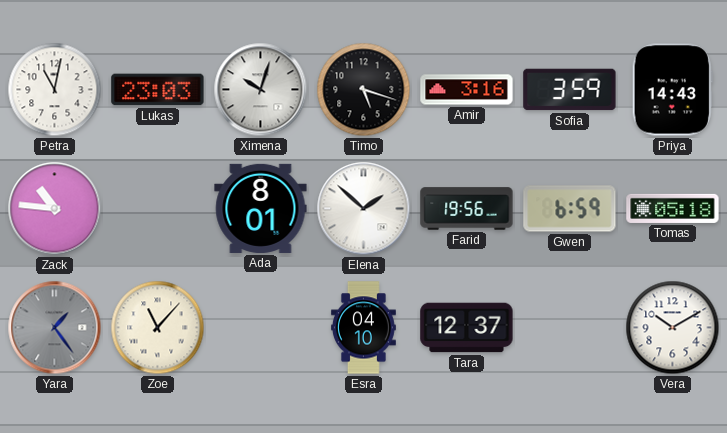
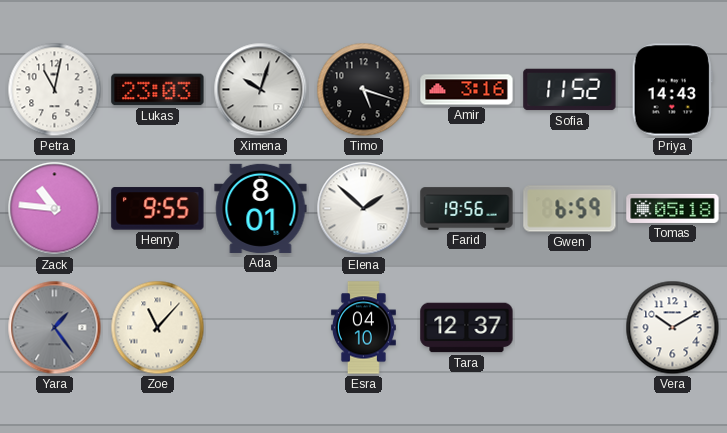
Sofia: 3:59 -> 11:52
Henry: none -> 9:55
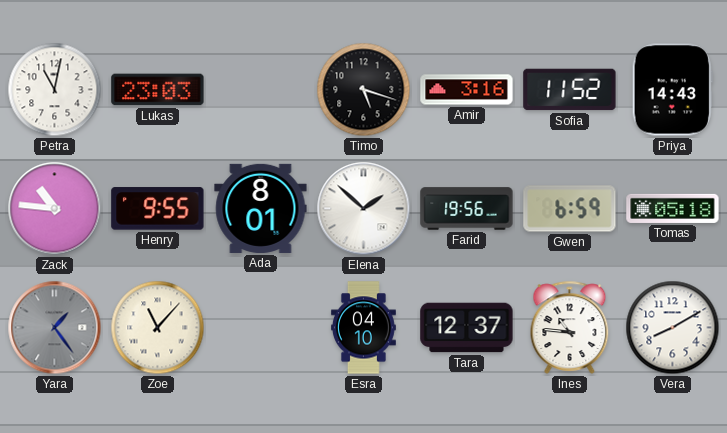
Ximena: 10:03 -> none
Ines: none -> 10:46
Vera: 10:10 -> 8:10
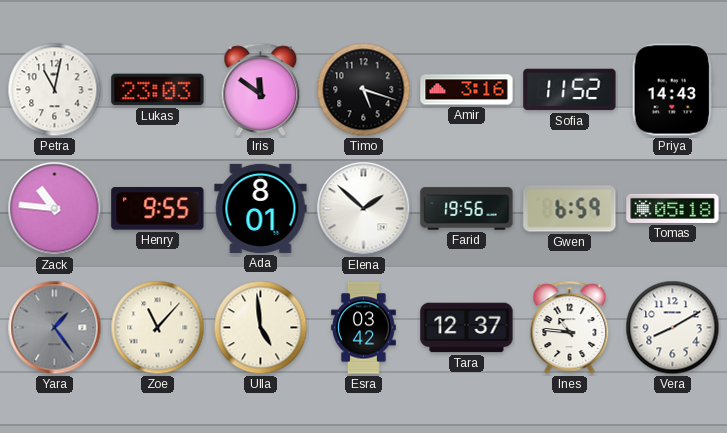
Iris: none -> 11:51
Ulla: none -> 4:59
Esra: 04:10 -> 03:42
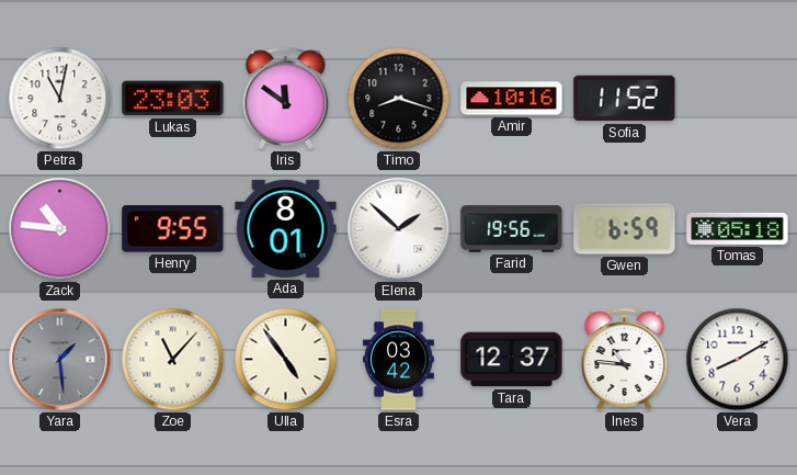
Timo: 5:18 -> 8:18
Amir: 3:16 -> 10:16
Priya: 14:43 -> none
Yara: 1:24 -> 1:29
Ulla: 4:59 -> 4:54
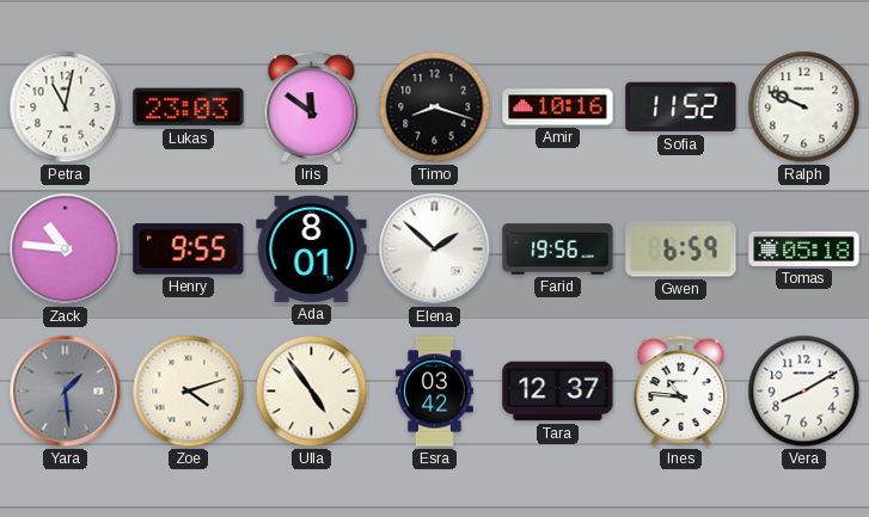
Ralph: none -> 9:49
Zoe: 11:07 -> 4:12
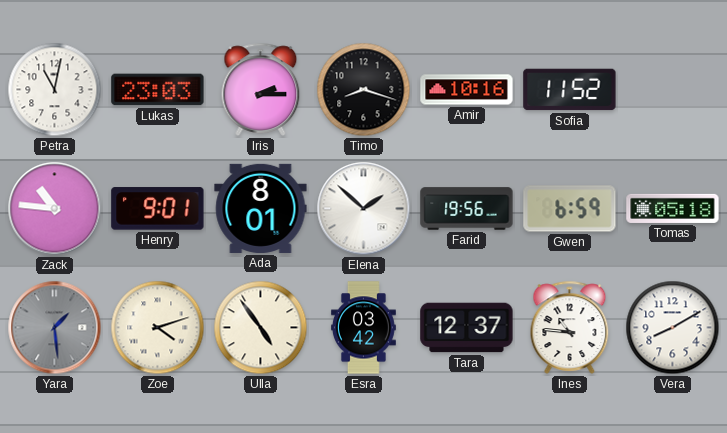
Iris: 11:51 -> 2:15
Ralph: 9:49 -> none
Henry: 9:55 -> 9:01
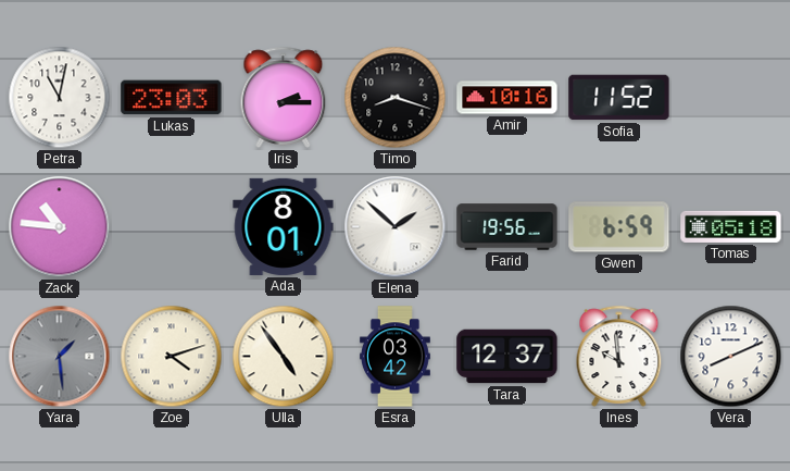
Henry: 9:01 -> none
Ines: 10:46 -> 9:59
Vera: 8:10 -> 8:11
